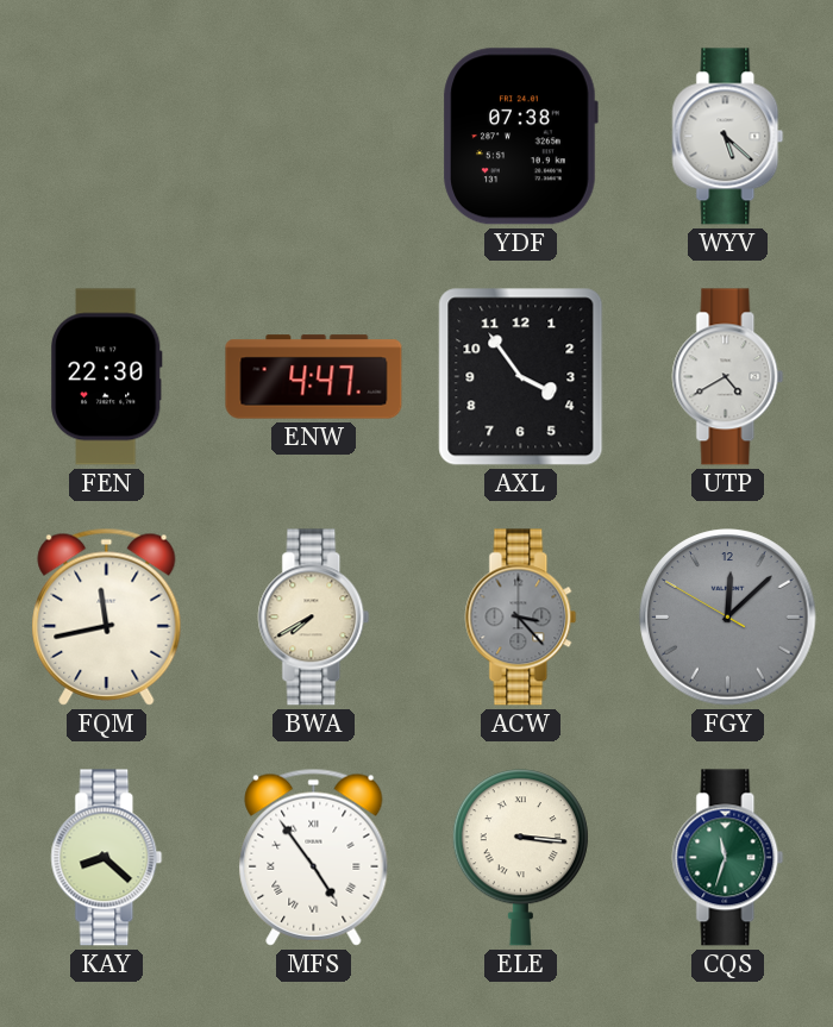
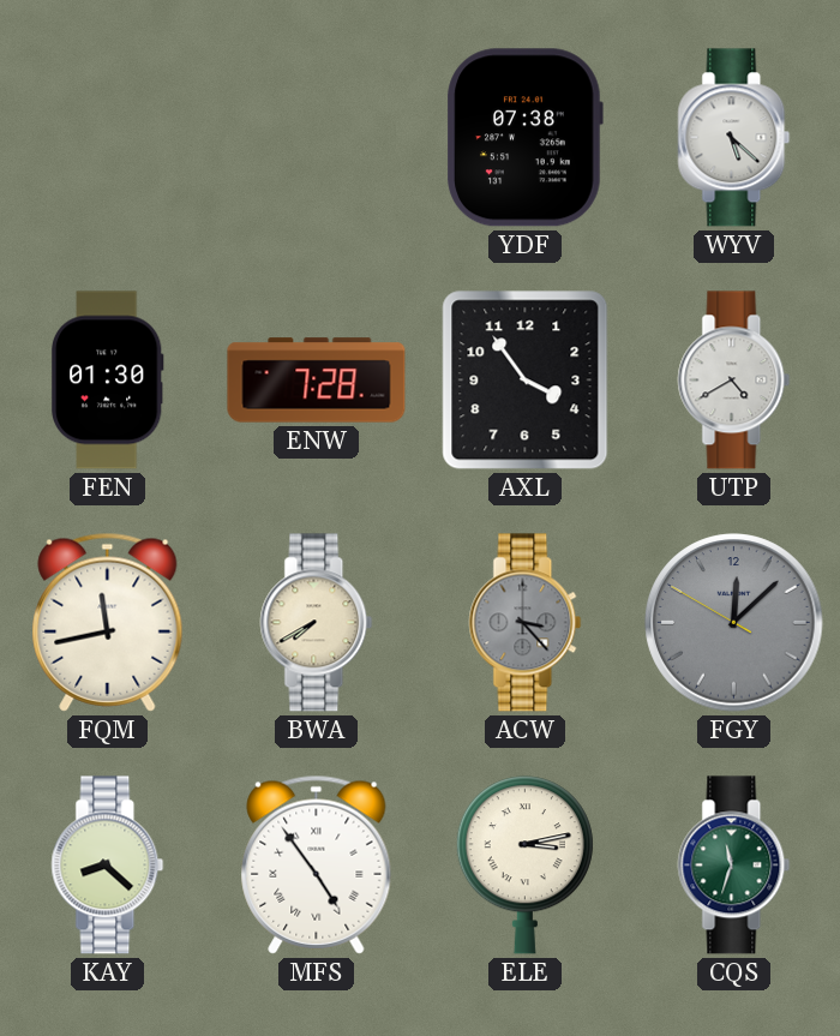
FEN: 22:30 -> 01:30
ENW: 4:47 -> 7:28
ELE: 3:16 -> 3:13
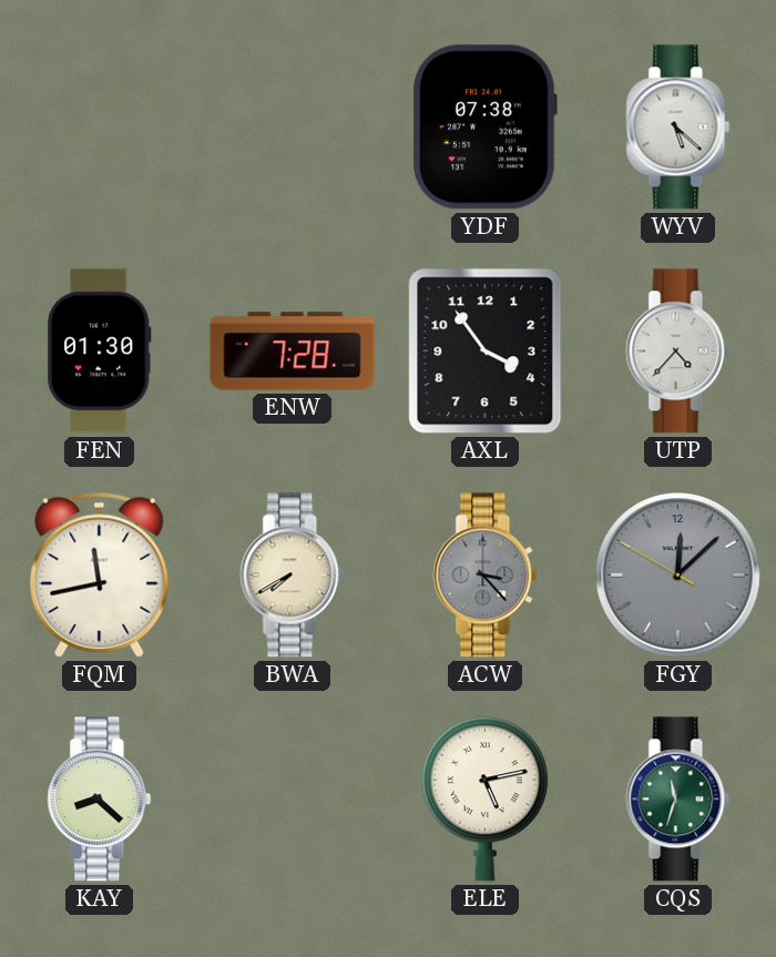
UTP: 4:40 -> 4:37
MFS: 4:54 -> none
ELE: 3:13 -> 5:13
